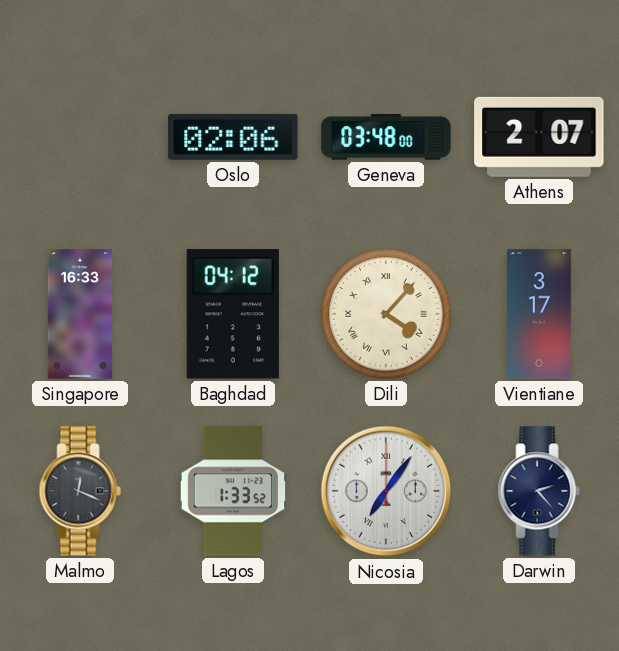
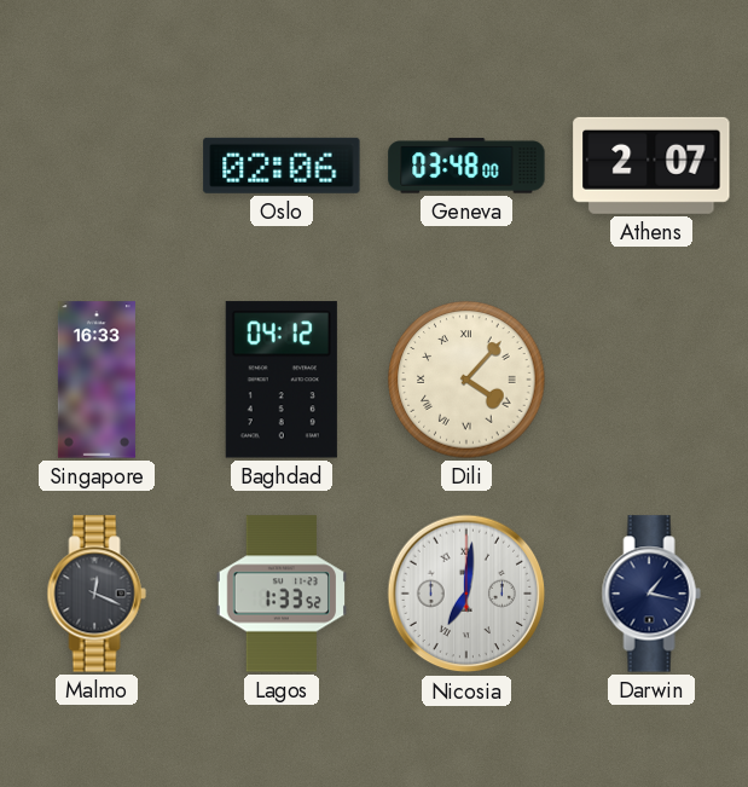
Vientiane: 3:17 -> none
Nicosia: 7:06 -> 7:01
Darwin: 2:23 -> 1:17
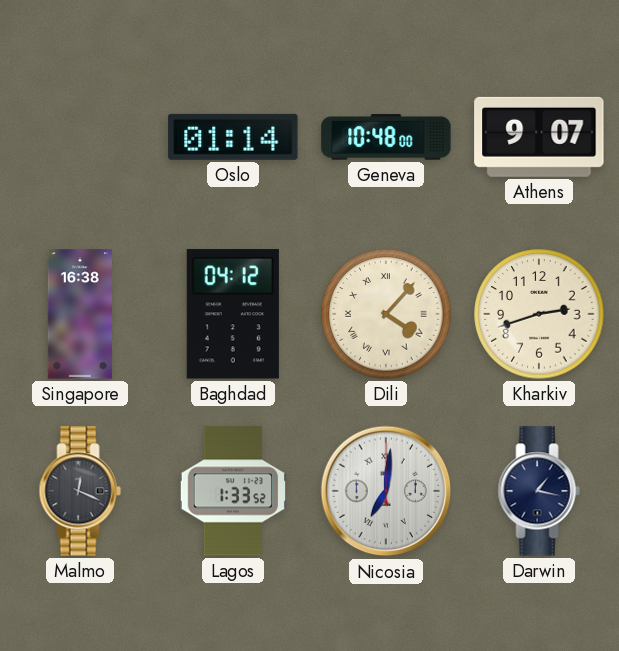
Oslo: 02:06 -> 01:14
Geneva: 03:48 -> 10:48
Athens: 2:07 -> 9:07
Singapore: 16:33 -> 16:38
Kharkiv: none -> 2:42
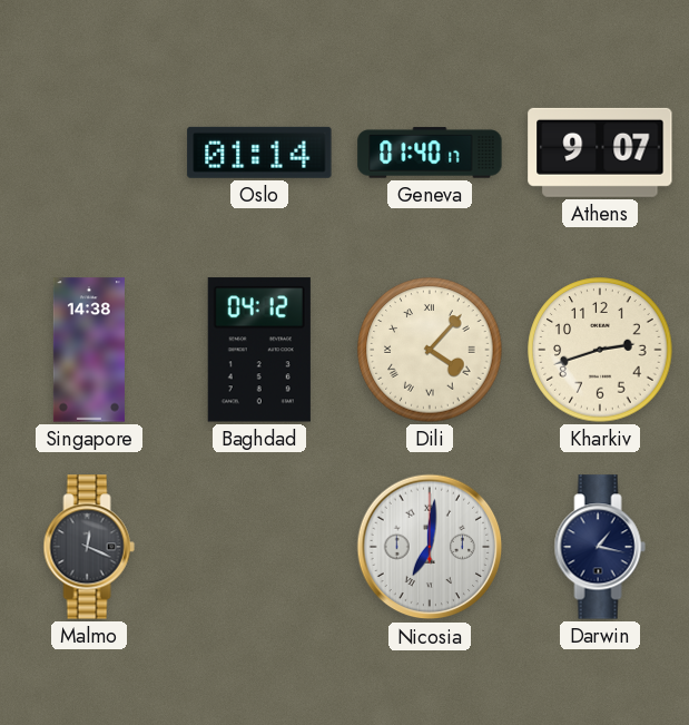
Geneva: 10:48 -> 01:40
Singapore: 16:38 -> 14:38
Lagos: 1:33 -> none
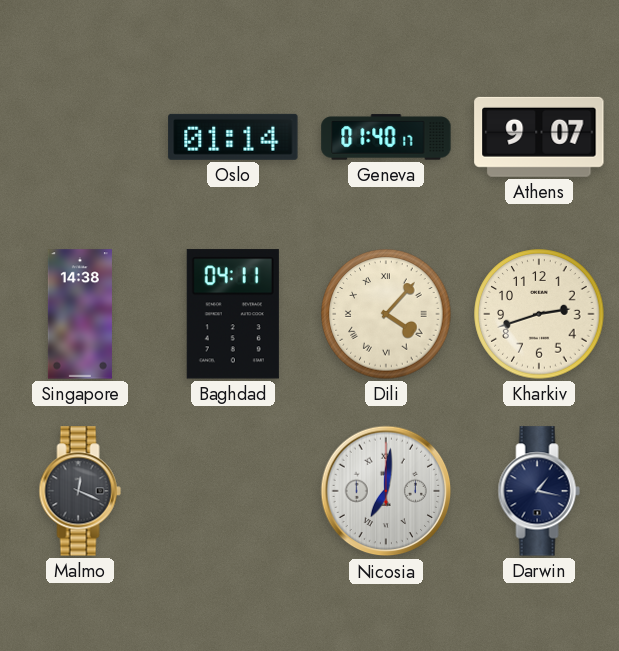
Baghdad: 04:12 -> 04:11
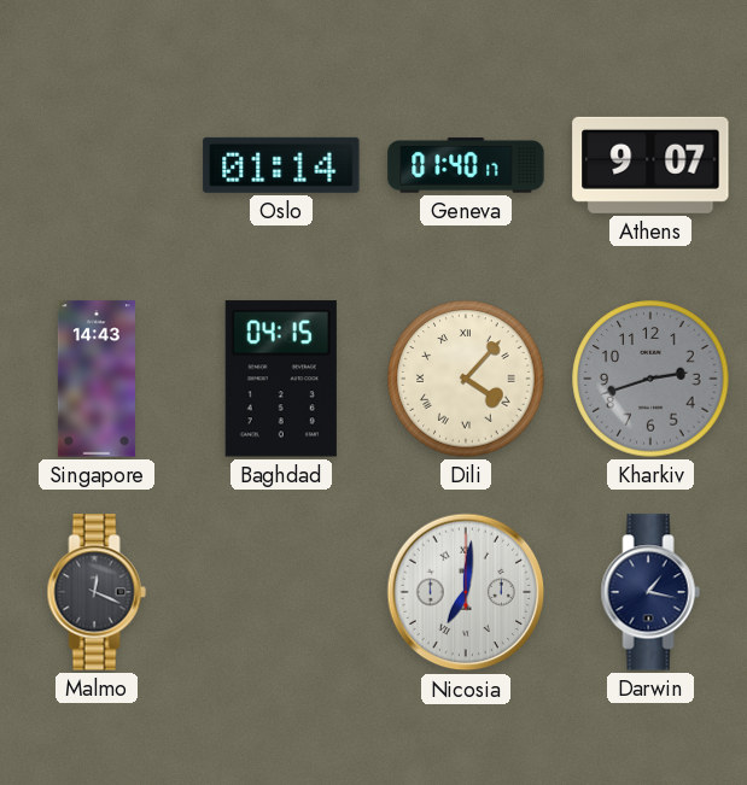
Singapore: 14:38 -> 14:43
Baghdad: 04:11 -> 04:15
Kharkiv dial: cream -> grey
